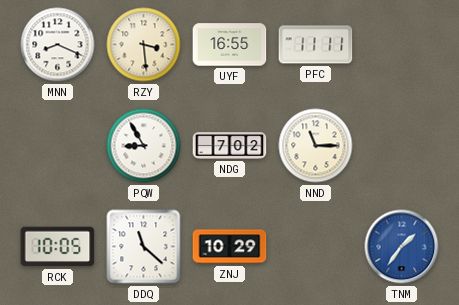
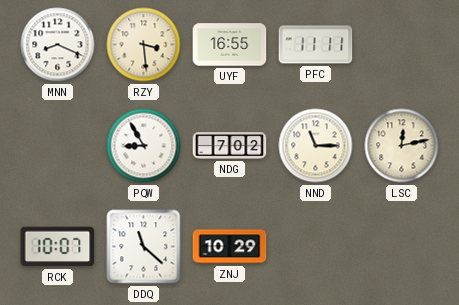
LSC: none -> 12:13
RCK: 10:05 -> 10:07
TNM: 1:36 -> none
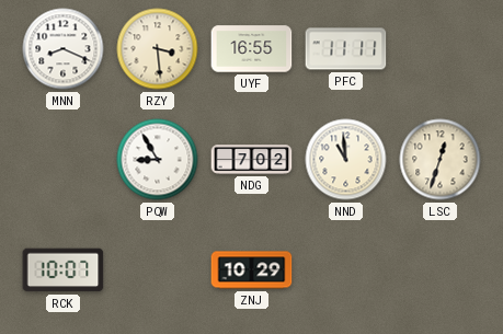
NND: 11:15 -> 10:59
LSC: 12:13 -> 12:33
DDQ: 11:22 -> none
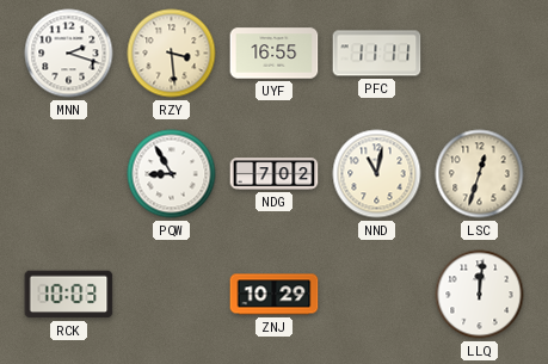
MNN: 8:19 -> 2:18
NND: 10:59 -> 11:02
RCK: 10:07 -> 10:03
LLQ: none -> 12:01
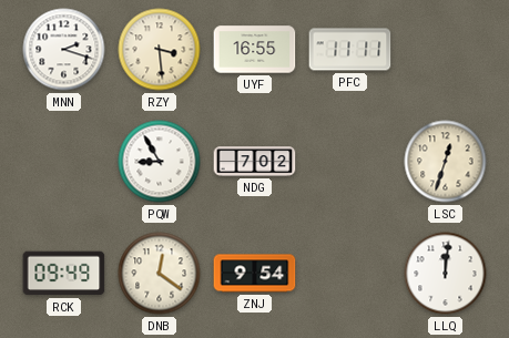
NND: 11:02 -> none
RCK: 10:03 -> 09:49
DNB: none -> 12:21
ZNJ: 10:29 -> 9:54
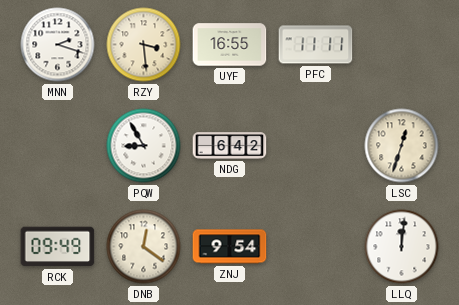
NDG: 7:02 -> 6:42
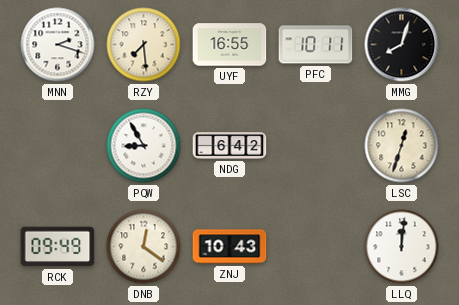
RZY: 3:29 -> 7:29
PFC: 11:11 -> 10:11
MMG: none -> 8:03
ZNJ: 9:54 -> 10:43
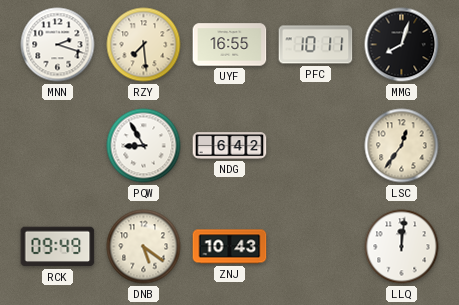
LSC: 12:33 -> 12:36
DNB: 12:21 -> 5:21
